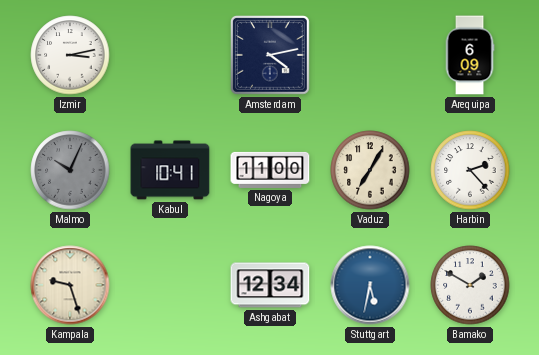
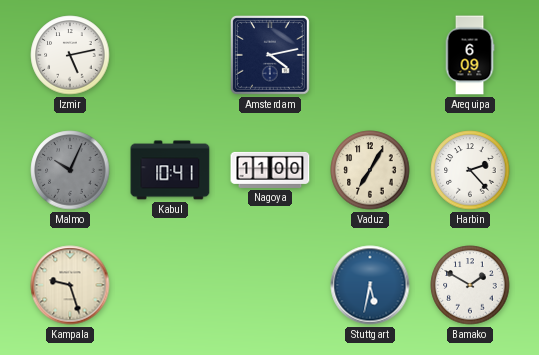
Izmir: 3:13 -> 5:13
Ashgabat: 12:34 -> none
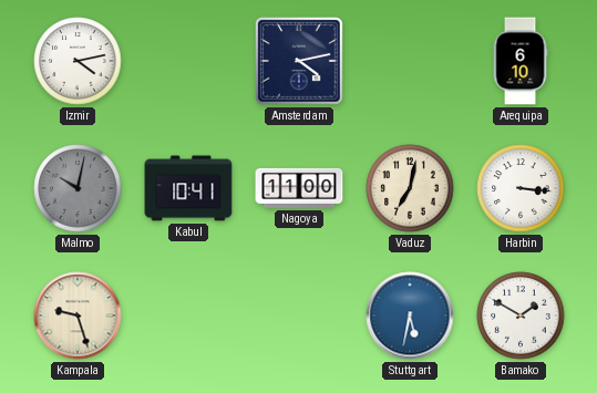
Izmir: 5:13 -> 4:13
Arequipa: 6:09 -> 6:10
Malmo: 10:04 -> 10:02
Vaduz: 7:05 -> 7:02
Harbin: 2:23 -> 3:16
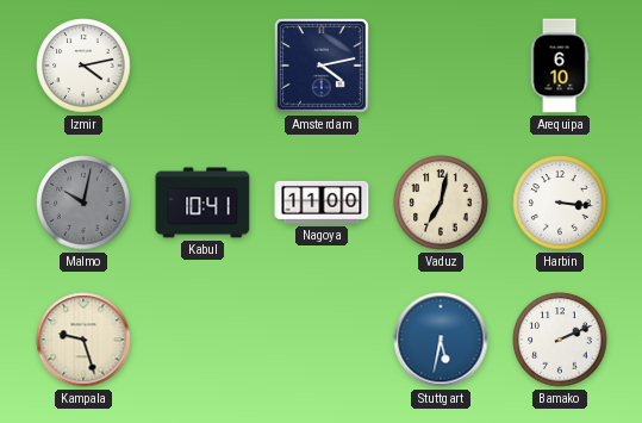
Bamako: 1:50 -> 2:11
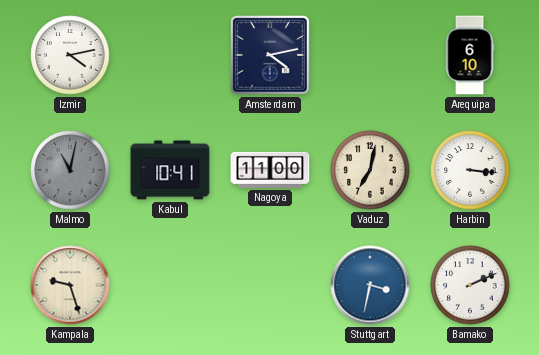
Malmo: 10:02 -> 11:02
Stuttgart: 5:32 -> 3:32
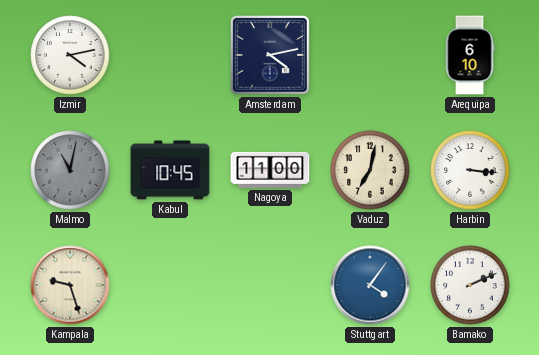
Kabul: 10:41 -> 10:45
Stuttgart: 3:32 -> 4:06
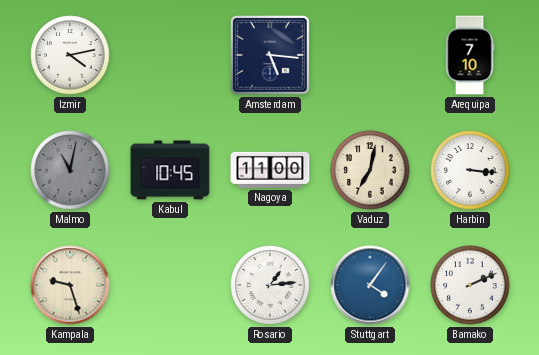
Amsterdam: 4:13 -> 5:16
Arequipa: 6:10 -> 7:10
Rosario: none -> 1:14
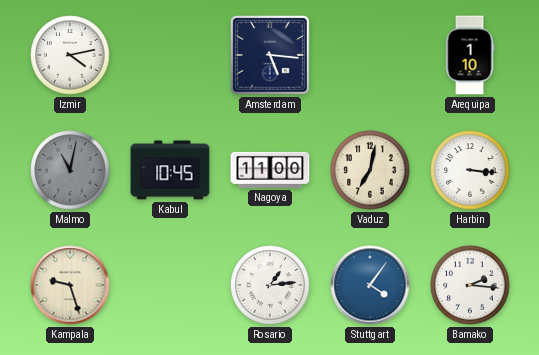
Arequipa: 7:10 -> 1:10
Bamako: 2:11 -> 2:16
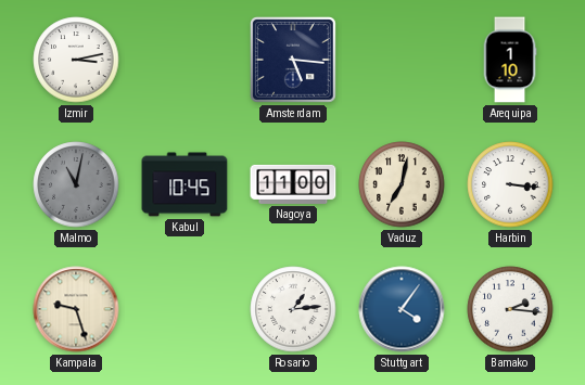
Izmir: 4:13 -> 3:13
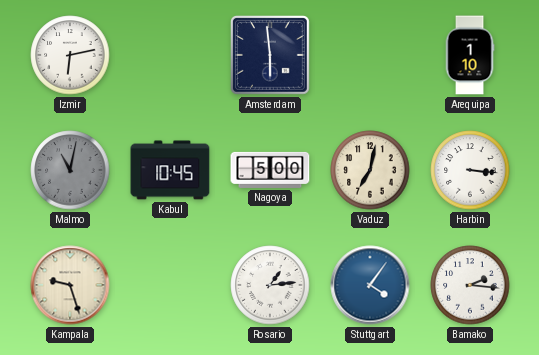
Izmir: 3:13 -> 6:13
Amsterdam: 5:16 -> 5:59
Nagoya: 11:00 -> 5:00
